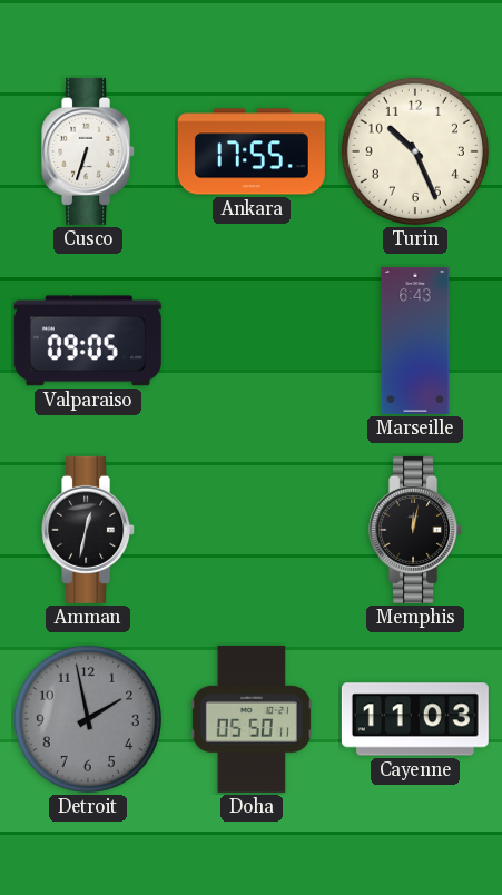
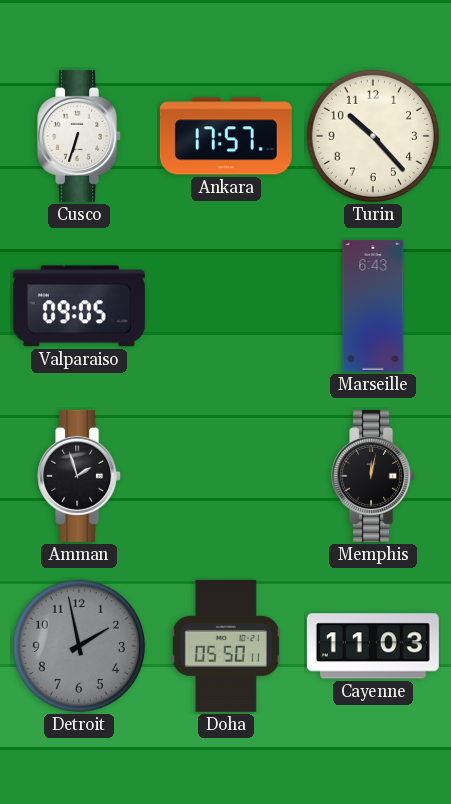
Ankara: 17:55 -> 17:57
Turin: 10:26 -> 10:23
Amman: 12:32 -> 1:57
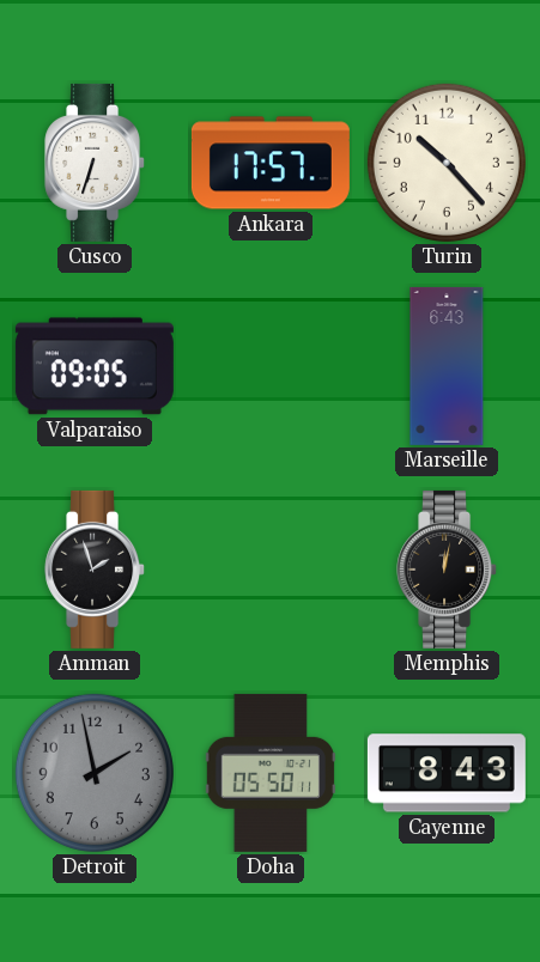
Cayenne: 11:03 -> 8:43
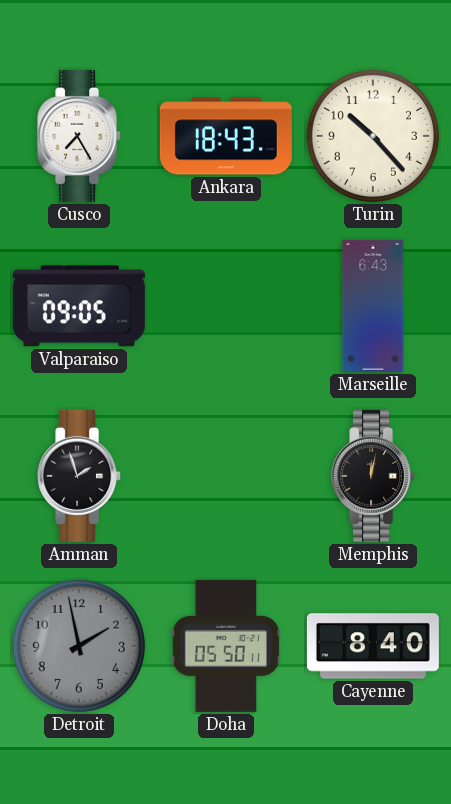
Cusco: 6:33 -> 7:25
Ankara: 17:57 -> 18:43
Cayenne: 8:43 -> 8:40
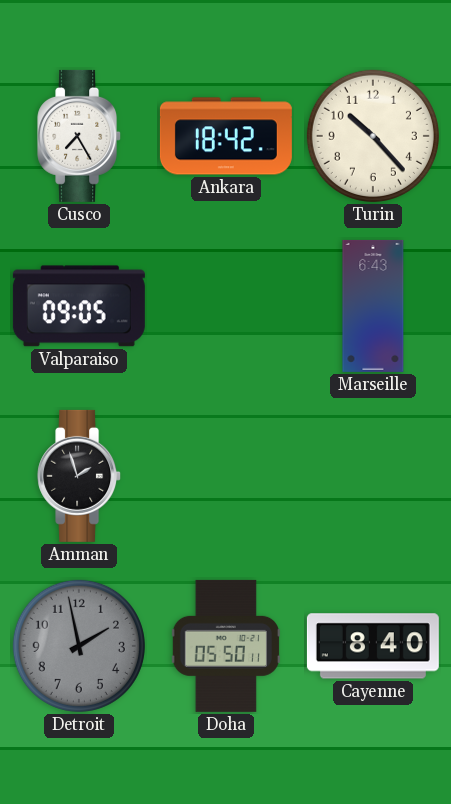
Ankara: 18:43 -> 18:42
Memphis: 12:02 -> none
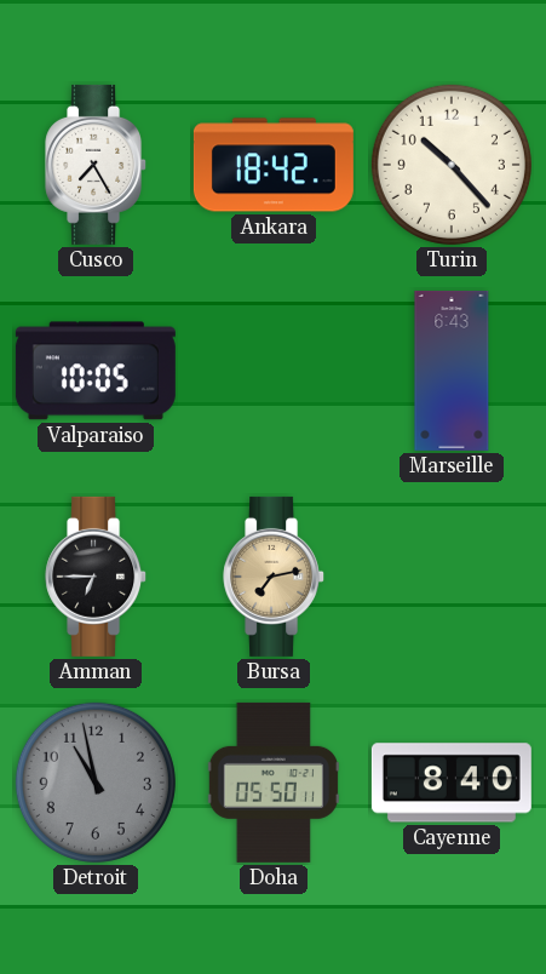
Valparaiso: 09:05 -> 10:05
Amman: 1:57 -> 6:45
Bursa: none -> 7:13
Detroit: 1:58 -> 10:58
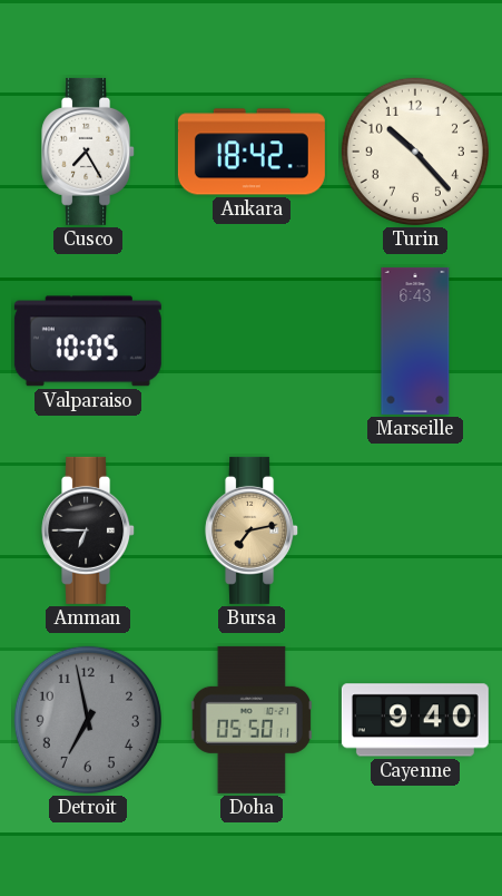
Detroit: 10:58 -> 6:58
Cayenne: 8:40 -> 9:40
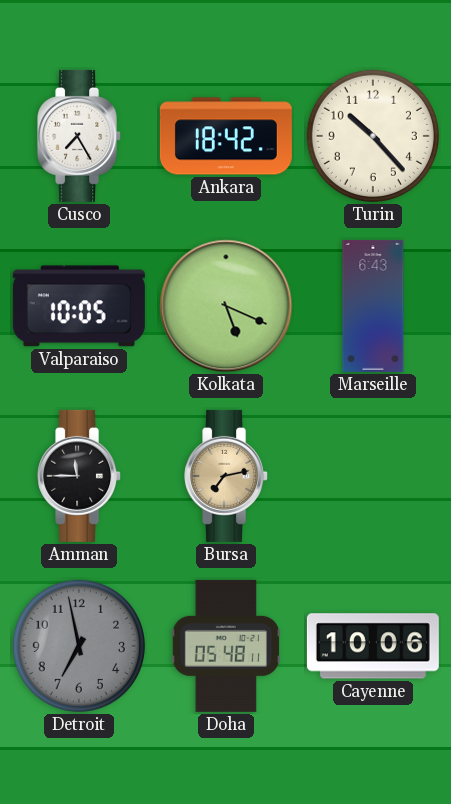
Kolkata: none -> 5:19
Amman: 6:45 -> 11:45
Doha: 05:50 -> 05:48
Cayenne: 9:40 -> 10:06
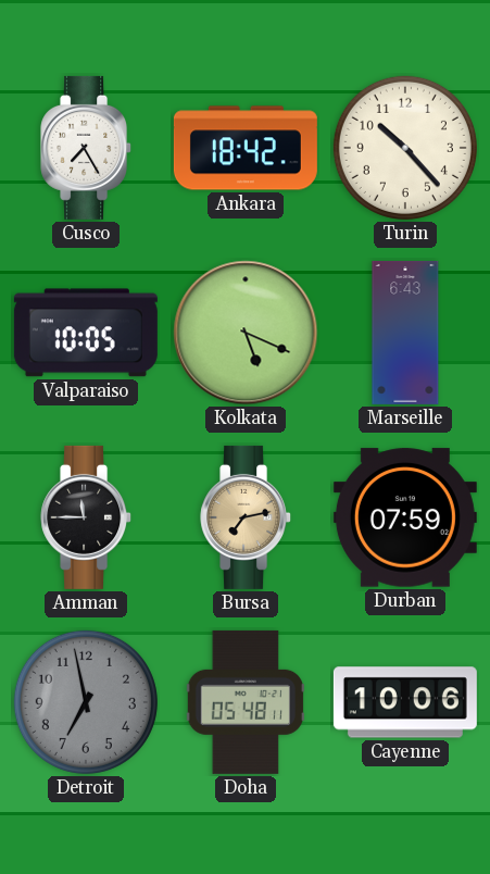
Durban: none -> 07:59
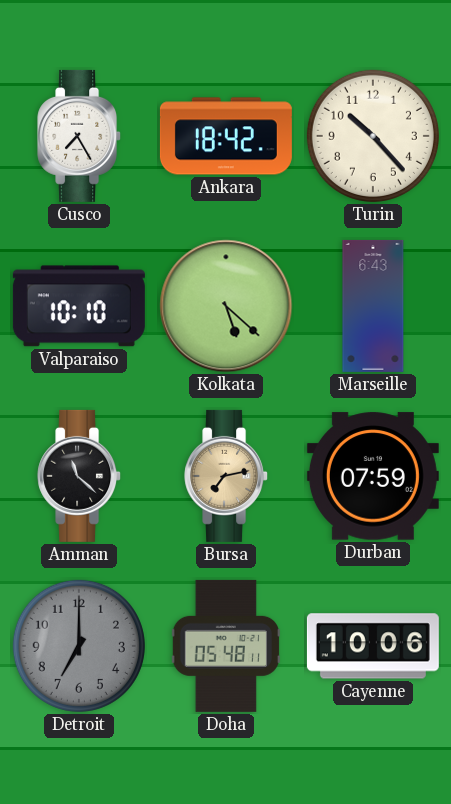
Valparaiso: 10:05 -> 10:10
Kolkata: 5:19 -> 5:22
Amman: 11:45 -> 11:22
Detroit: 6:58 -> 7:00
